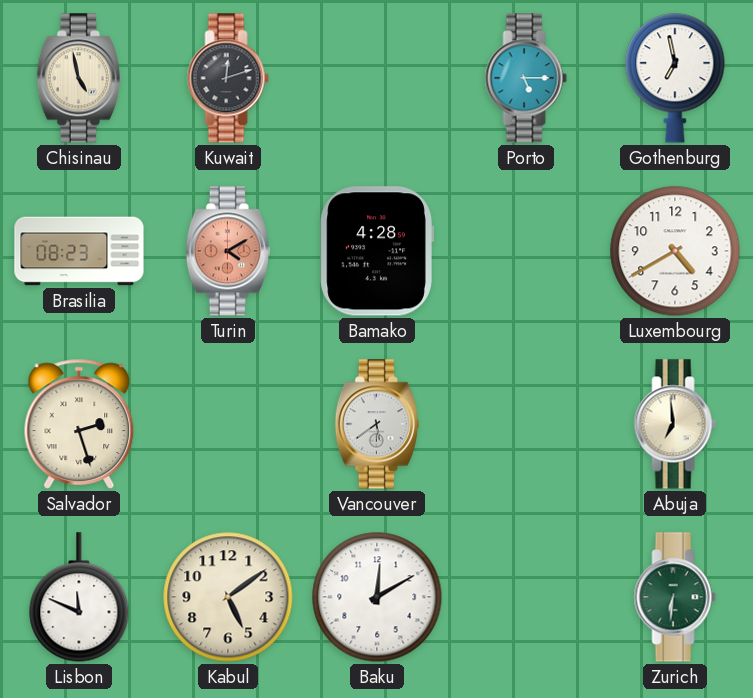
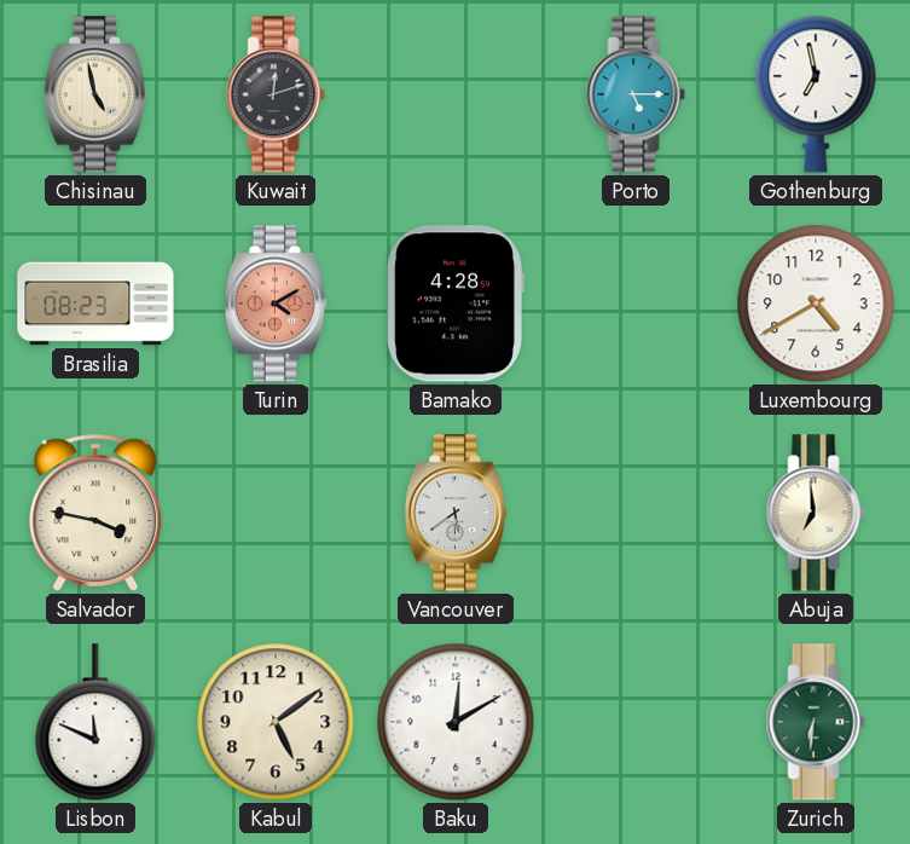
Salvador: 2:27 -> 3:47
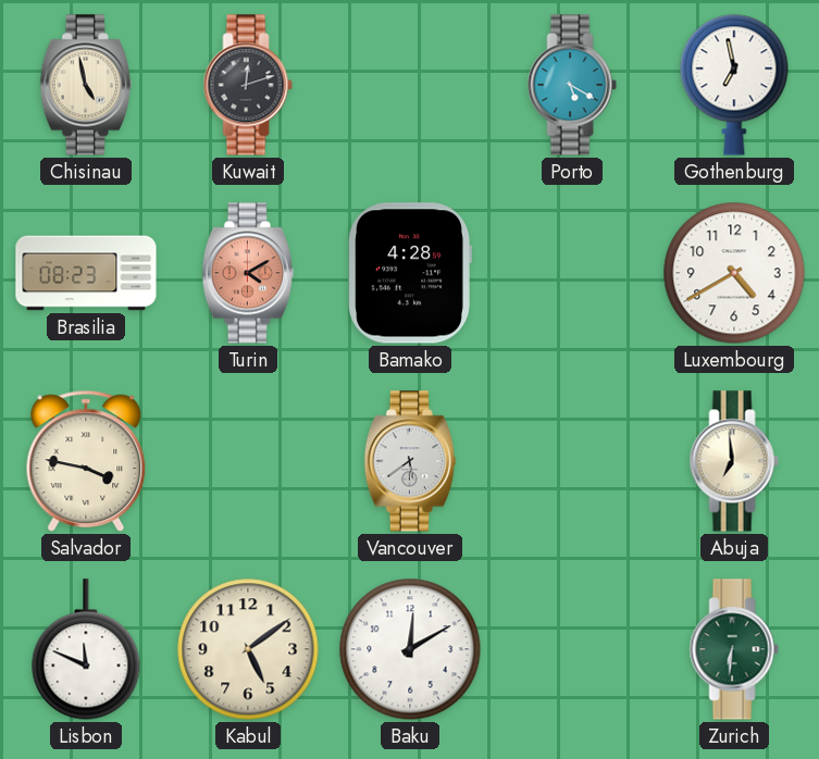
Porto: 5:15 -> 5:20
